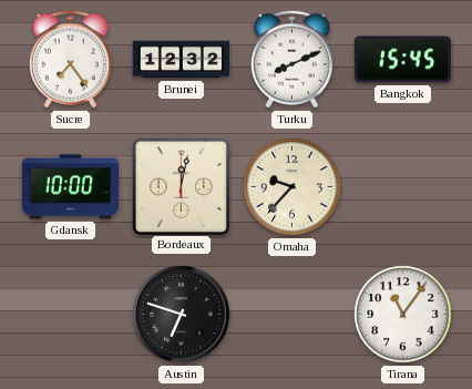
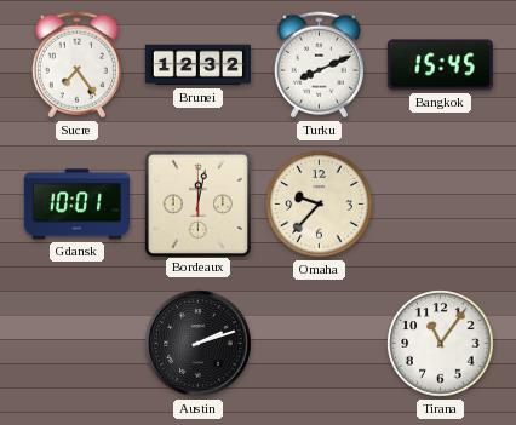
Gdansk: 10:00 -> 10:01
Austin: 6:48 -> 2:12
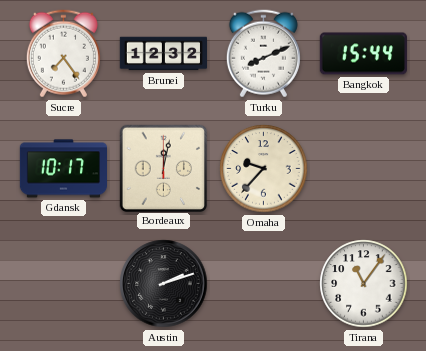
Bangkok: 15:45 -> 15:44
Gdansk: 10:01 -> 10:17
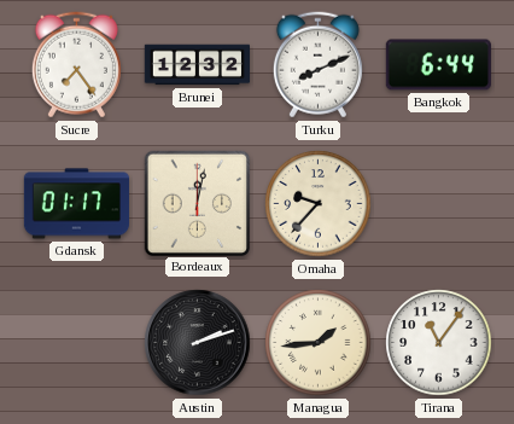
Bangkok: 15:44 -> 6:44
Gdansk: 10:17 -> 01:17
Managua: none -> 1:44
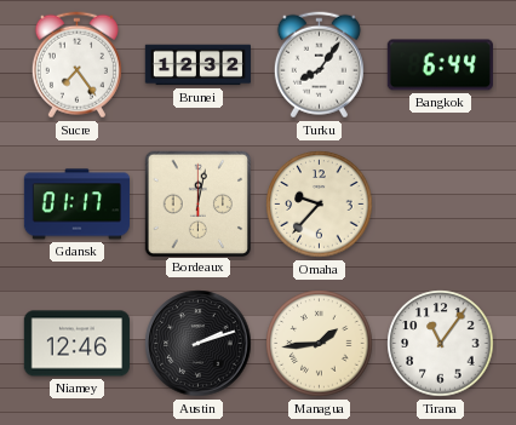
Turku: 8:11 -> 8:06
Niamey: none -> 12:46
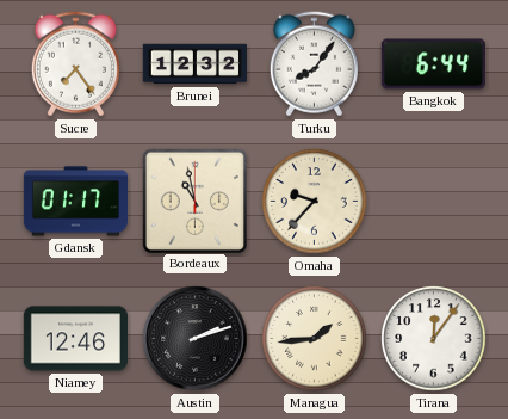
Bordeaux: 12:02 -> 10:58
Tirana: 11:06 -> 12:06
